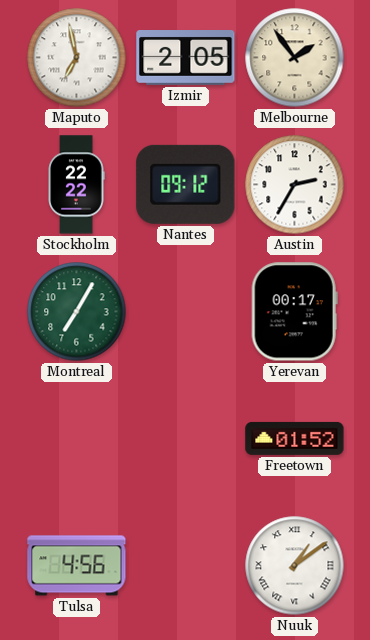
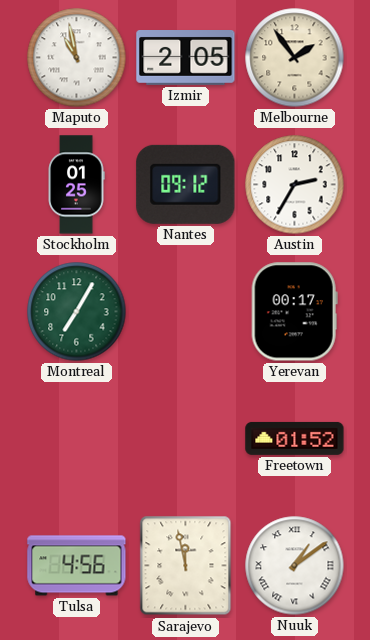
Maputo: 6:58 -> 10:58
Stockholm: 22:22 -> 01:25
Sarajevo: none -> 11:58
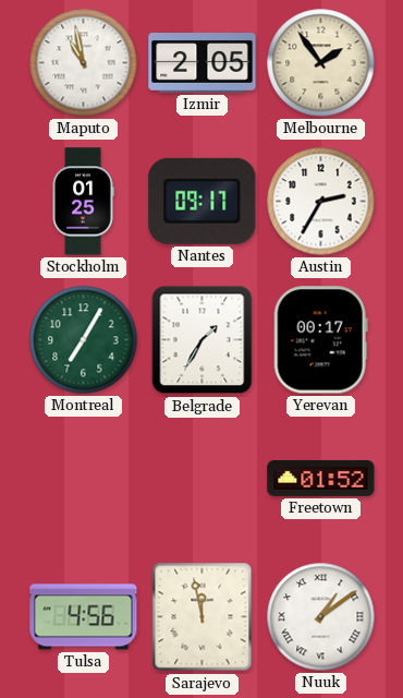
Nantes: 09:12 -> 09:17
Belgrade: none -> 1:35
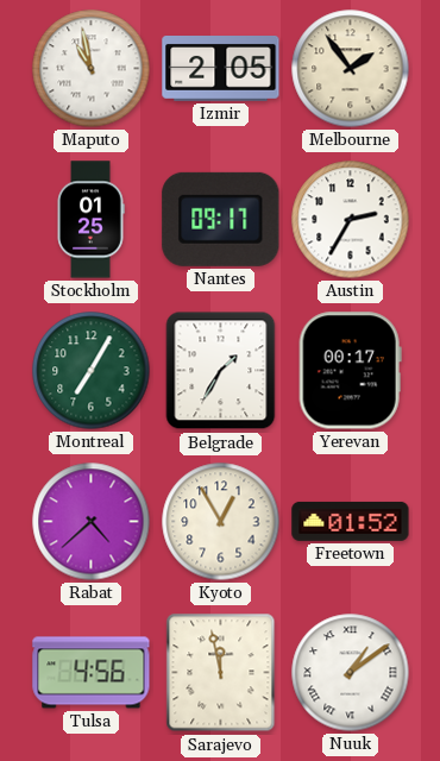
Rabat: none -> 4:38
Kyoto: none -> 12:55
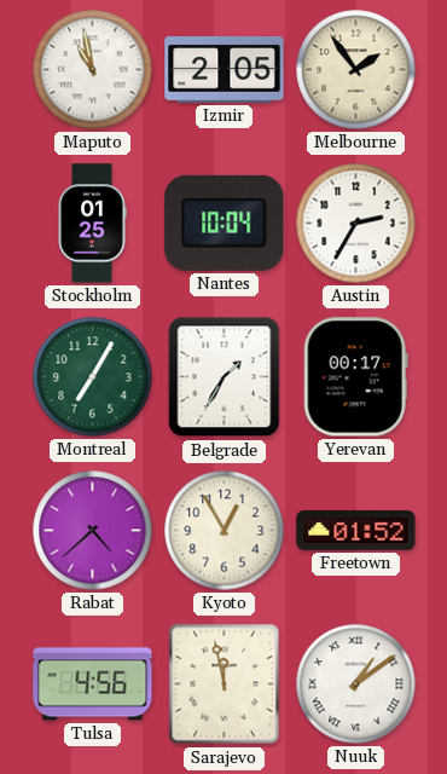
Nantes: 09:17 -> 10:04
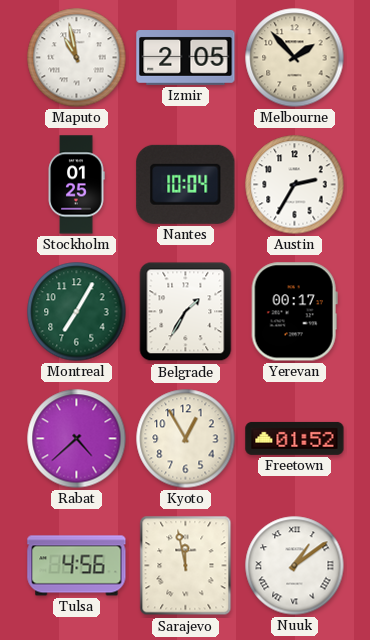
Melbourne: 1:54 -> 1:53
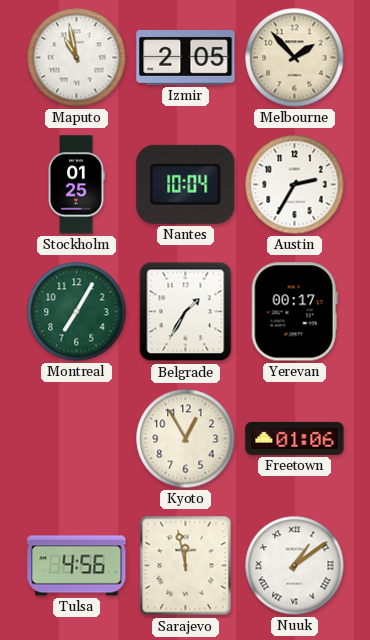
Rabat: 4:38 -> none
Freetown: 01:52 -> 01:06
